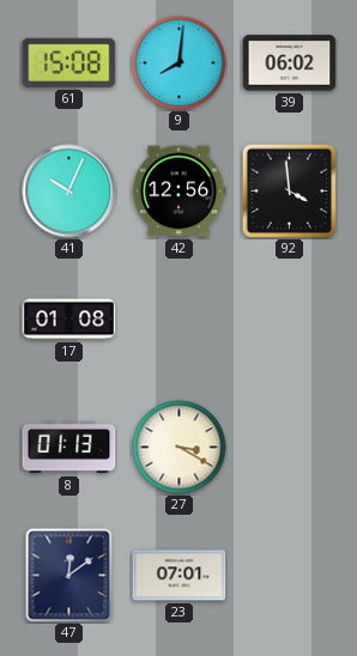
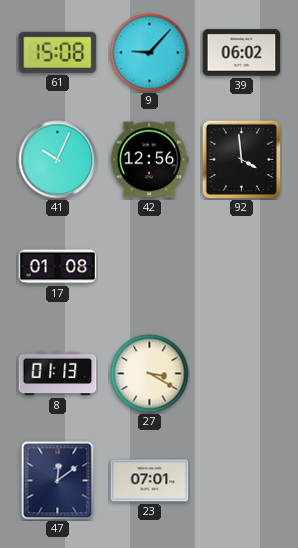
9: 8:01 -> 9:07
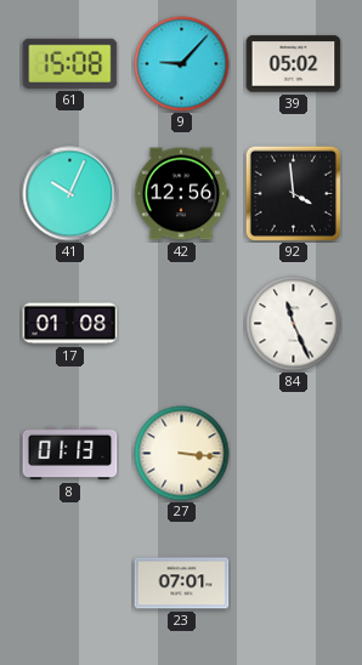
39: 06:02 -> 05:02
84: none -> 11:26
27: 3:20 -> 3:16
47: 12:09 -> none
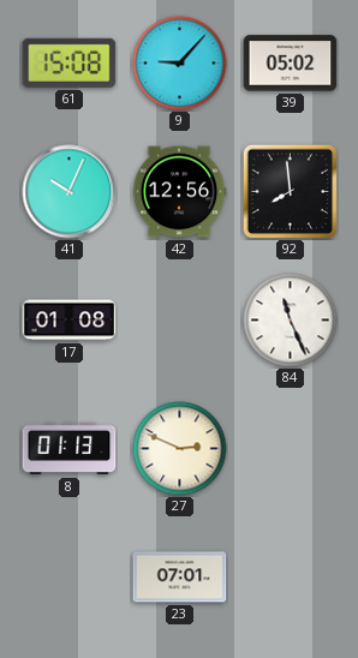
92: 3:59 -> 7:59
27: 3:16 -> 2:49
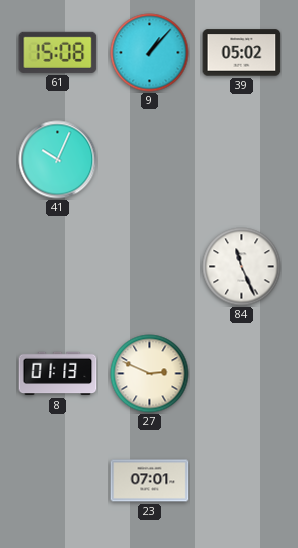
9: 9:07 -> 1:07
42: 12:56 -> none
92: 7:59 -> none
17: 01:08 -> none
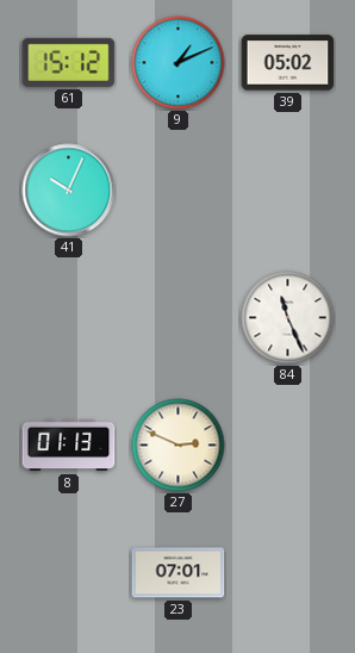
61: 15:08 -> 15:12
9: 1:07 -> 1:11
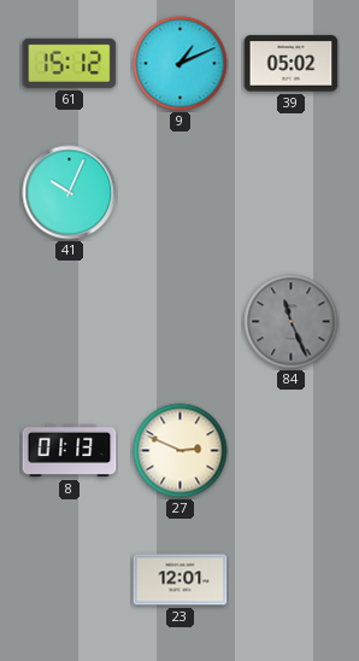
84 dial: white -> grey
23: 07:01 -> 12:01
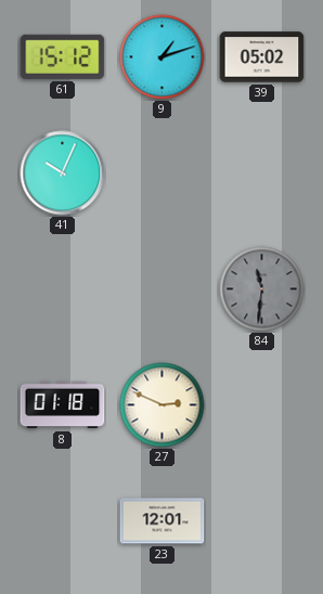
9: 1:11 -> 1:12
84: 11:26 -> 11:31
8: 01:13 -> 01:18
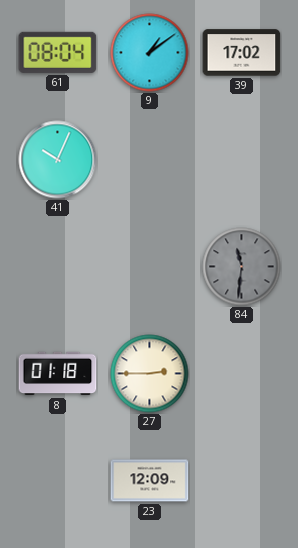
61: 15:12 -> 08:04
9: 1:12 -> 1:09
39: 05:02 -> 17:02
27: 2:49 -> 2:45
23: 12:01 -> 12:09
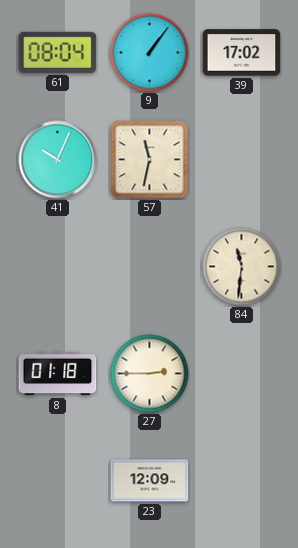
9: 1:09 -> 1:06
57: none -> 11:32
84 dial: grey -> cream
